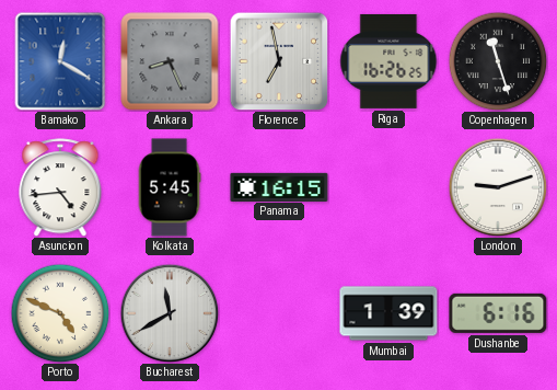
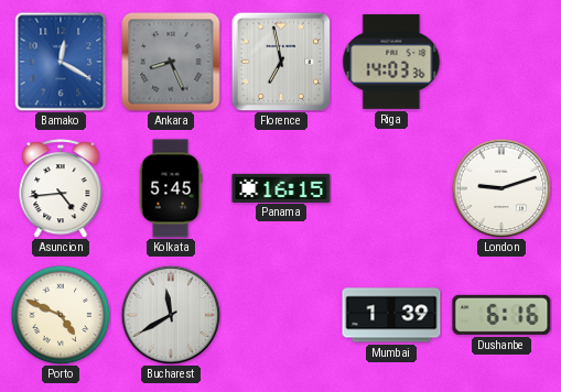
Riga: 16:26 -> 14:03
Copenhagen: 11:27 -> none
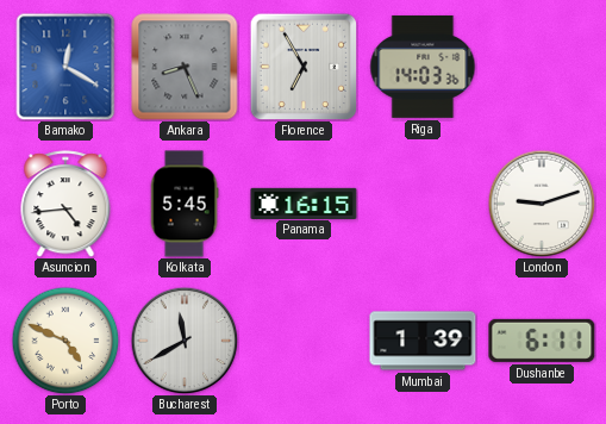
Florence: 6:58 -> 6:55
Dushanbe: 6:16 -> 6:11
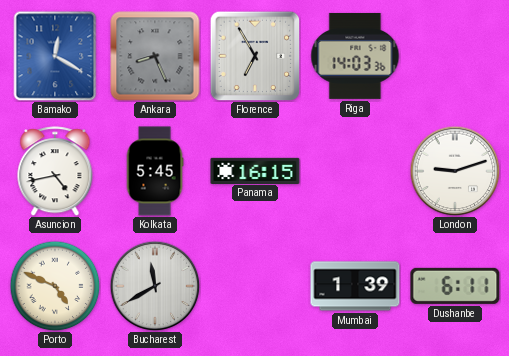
Asuncion: 4:44 -> 4:43
